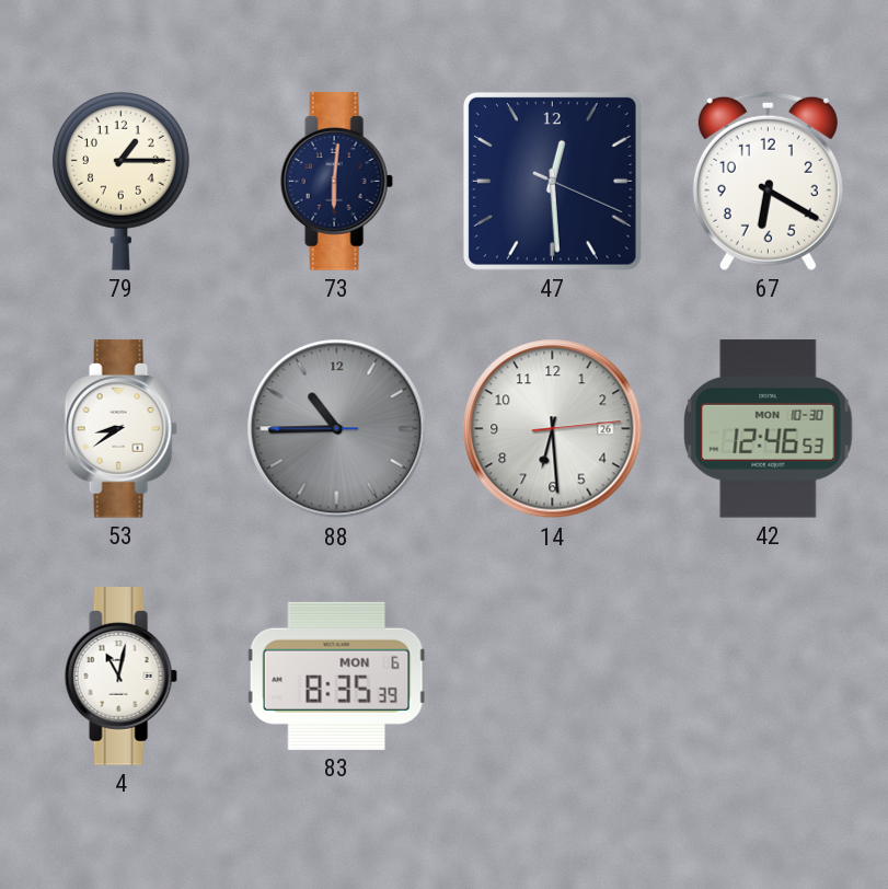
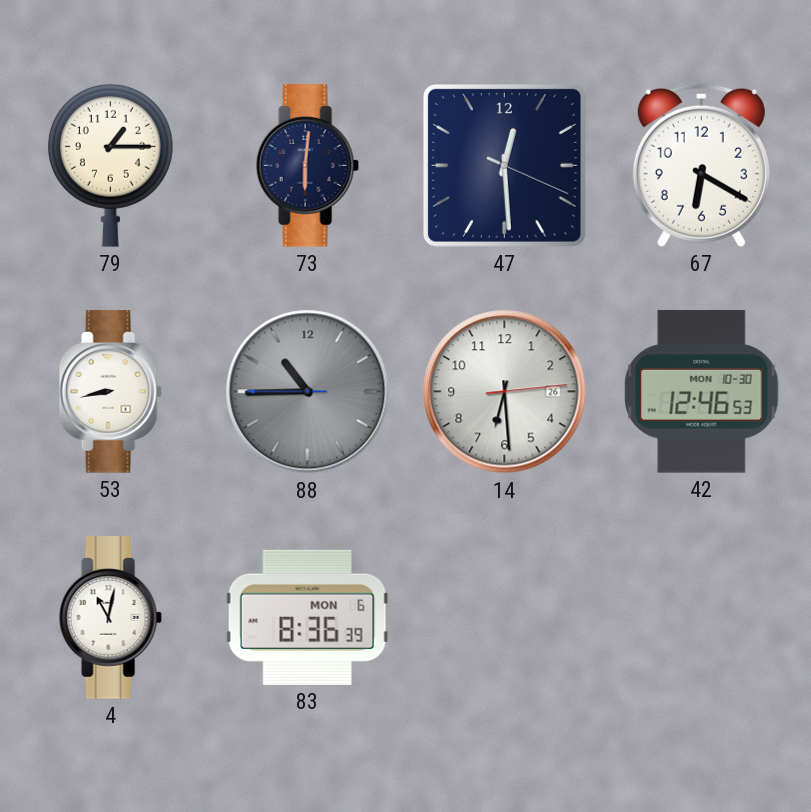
53: 8:39 -> 8:43
83: 8:35 -> 8:36
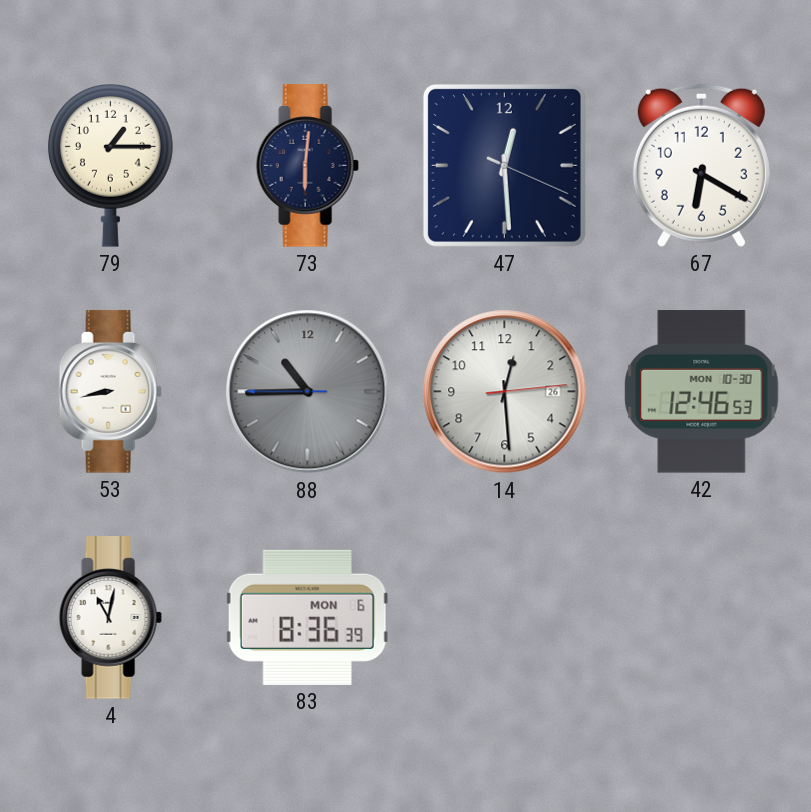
14: 6:29 -> 12:29
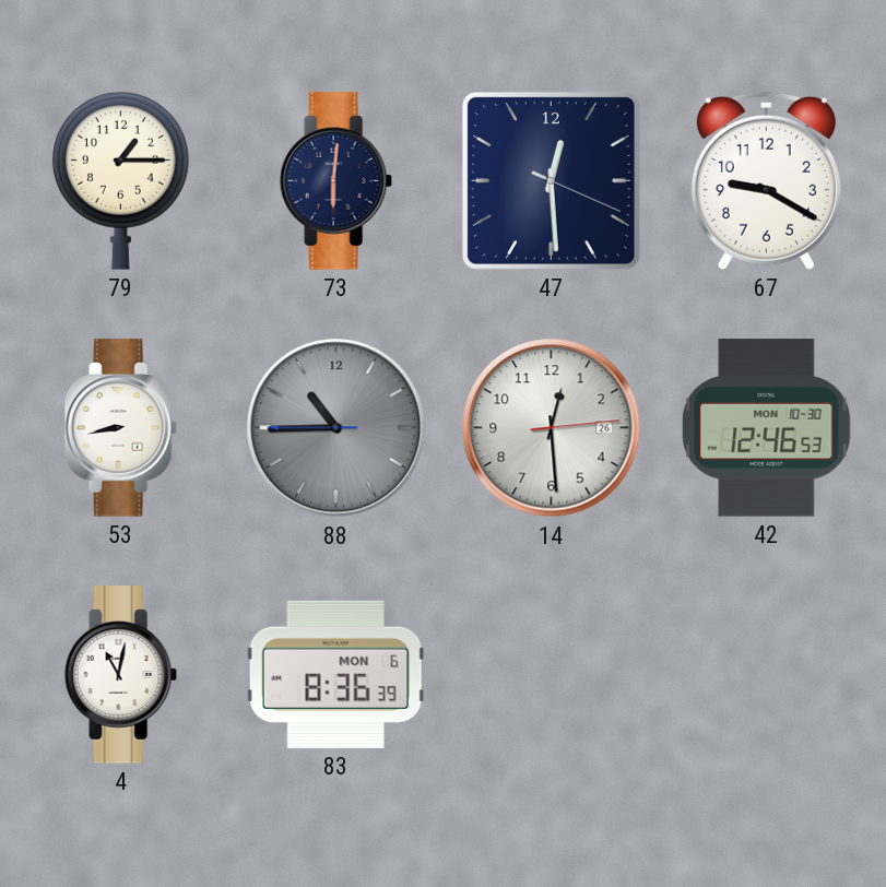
67: 6:20 -> 9:20
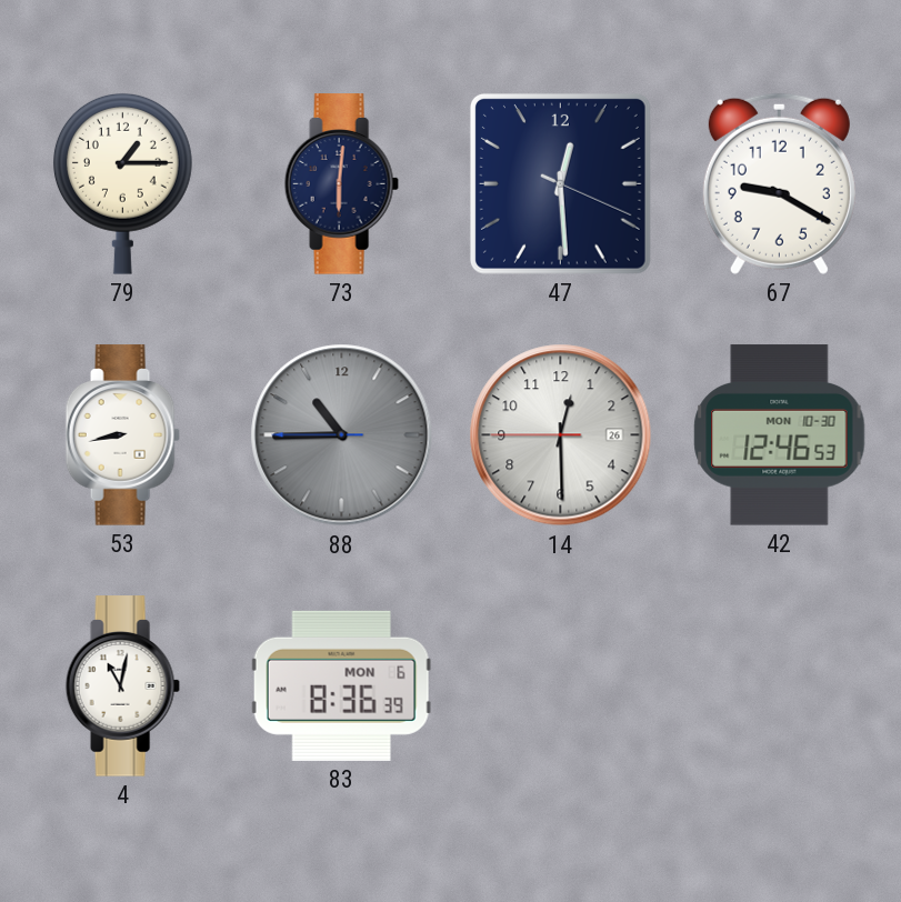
14: 12:29:14 -> 12:29:45
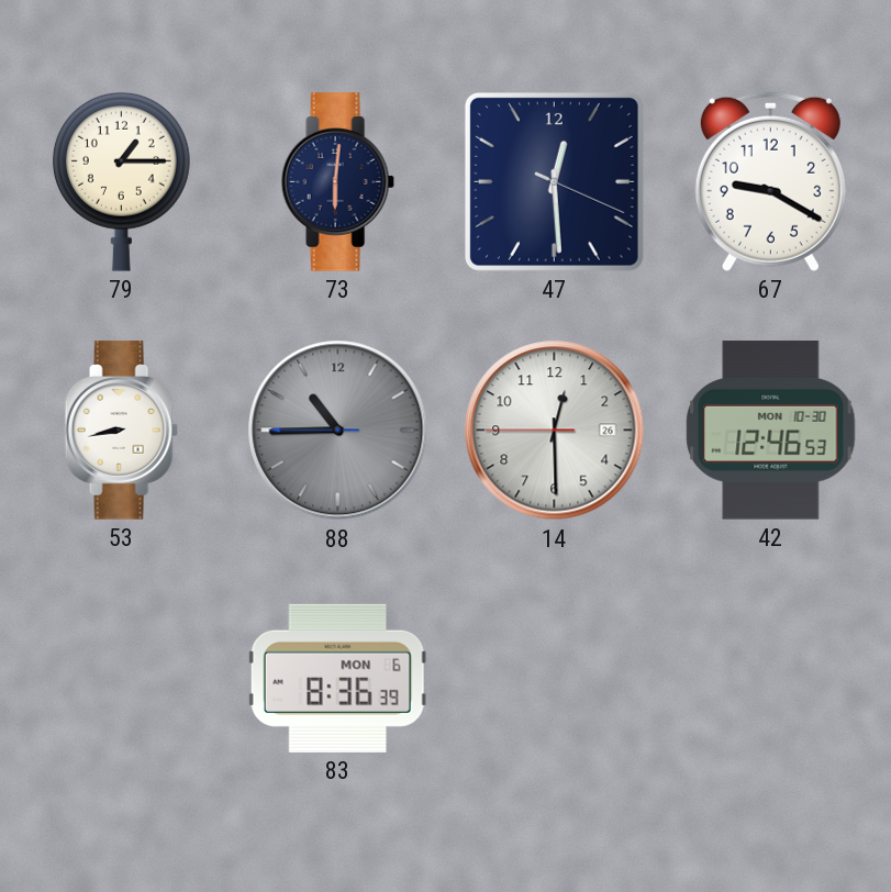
4: 11:02 -> none
